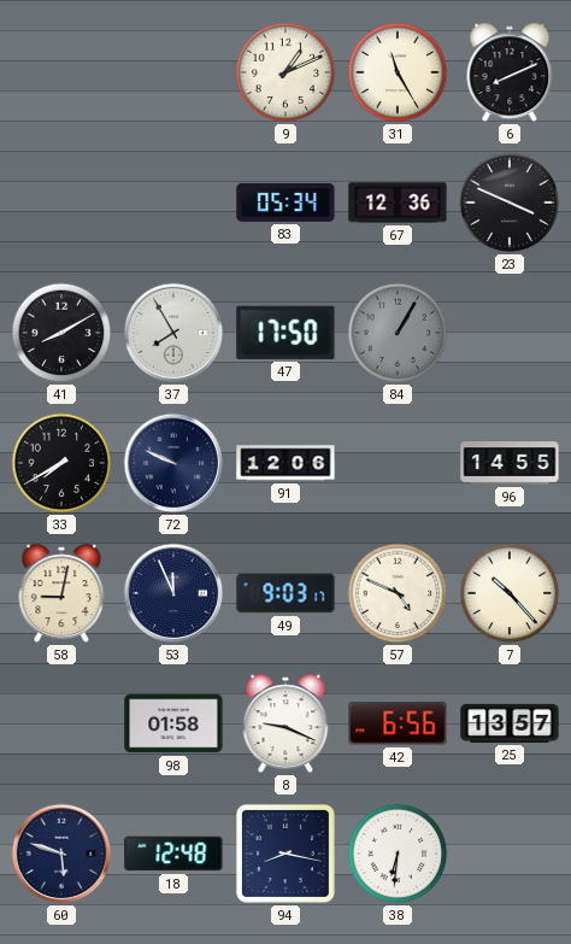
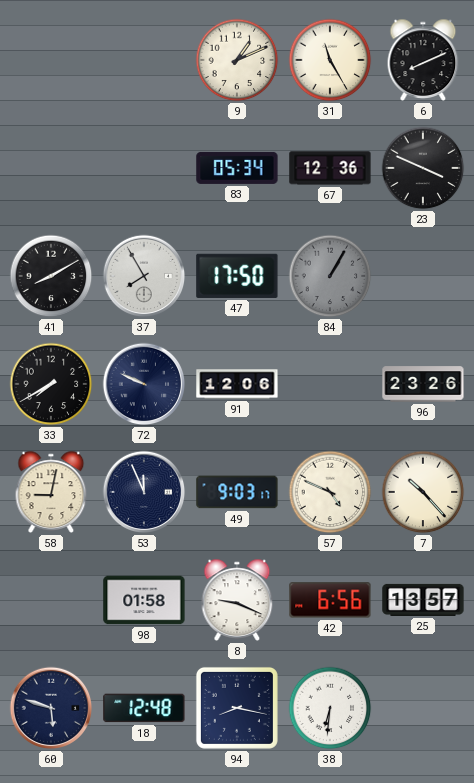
96: 14:55 -> 23:26
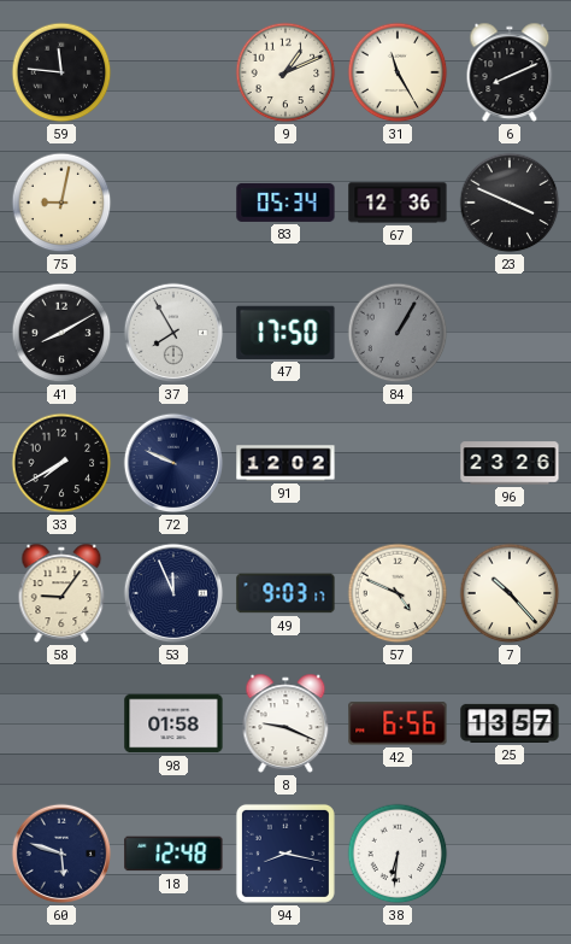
59: none -> 11:46
75: none -> 9:02
91: 12:06 -> 12:02
58: 9:02 -> 9:06
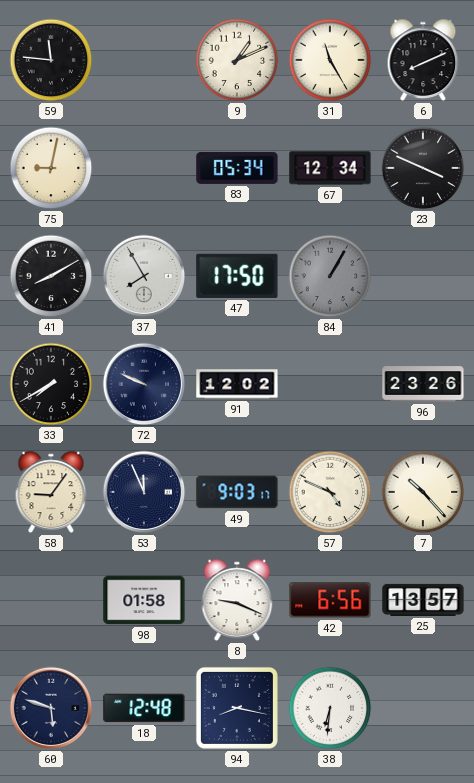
67: 12:36 -> 12:34
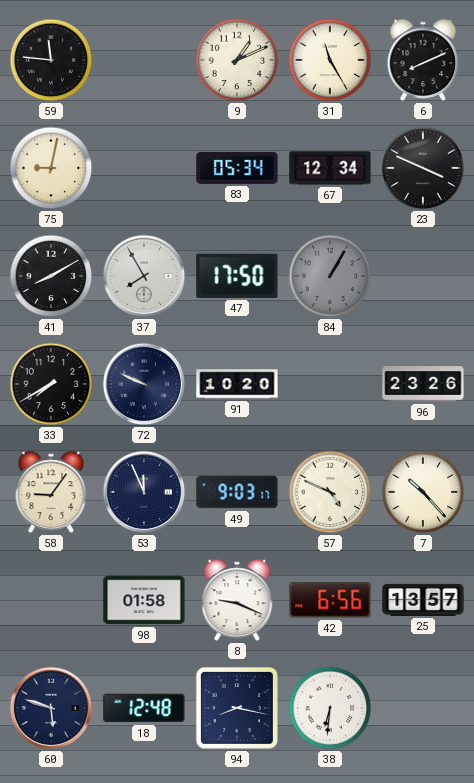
91: 12:02 -> 10:20
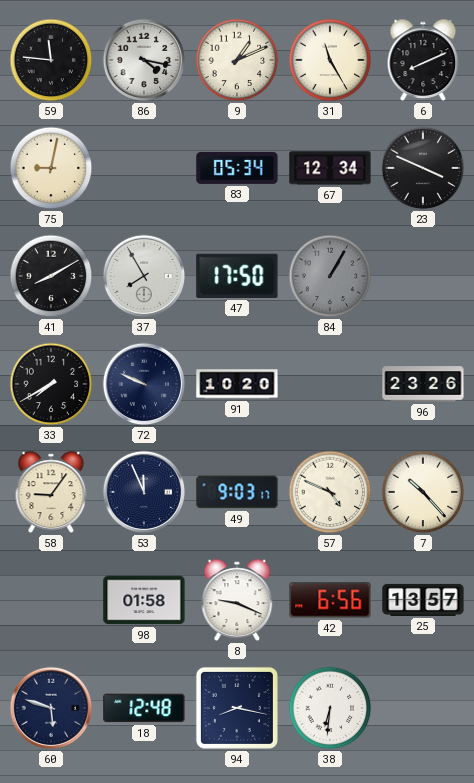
86: none -> 4:17
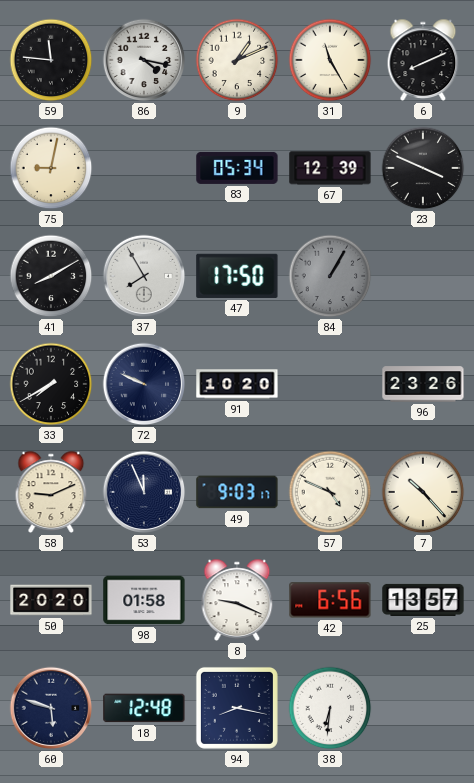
67: 12:34 -> 12:39
58: 9:06 -> 9:11
50: none -> 20:20
